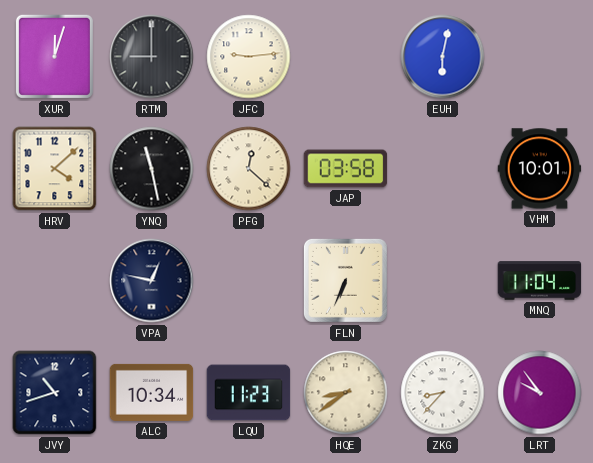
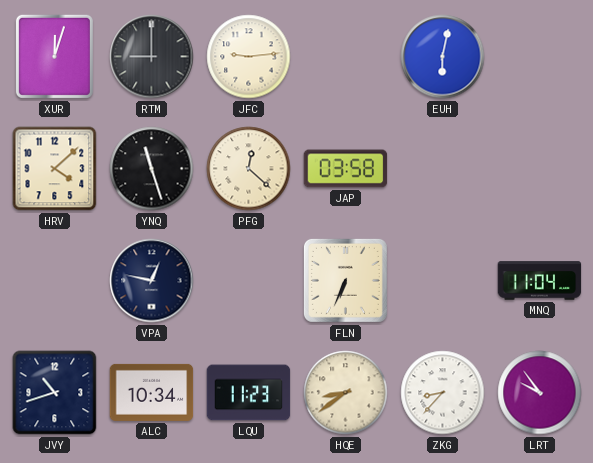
YNQ: 11:28 -> 11:27
VHM: 10:01 -> none
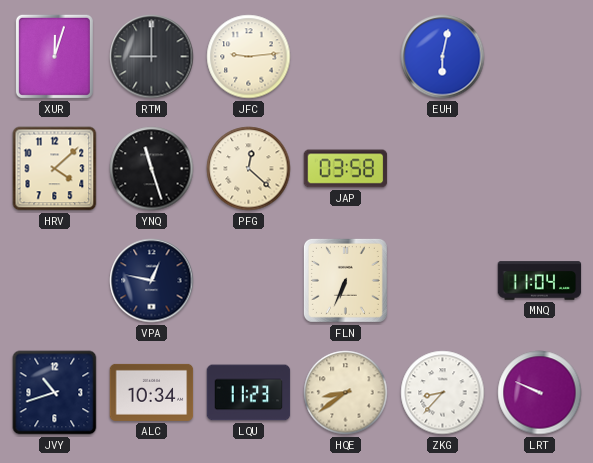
LRT: 9:54 -> 9:49
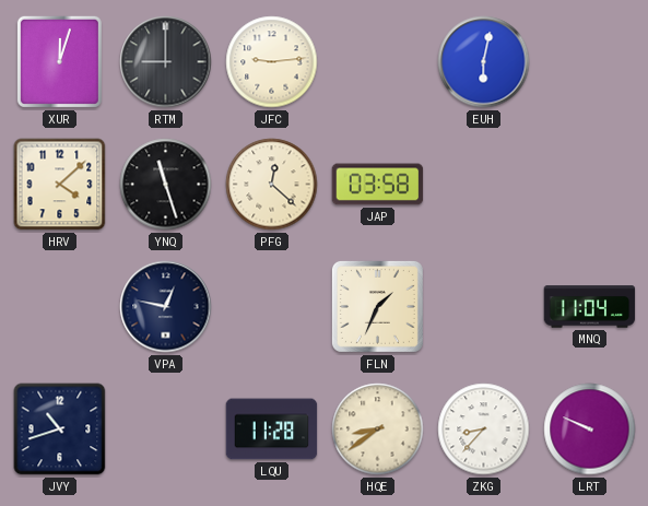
FLN: 6:34 -> 1:34
ALC: 10:34 -> none
LQU: 11:23 -> 11:28
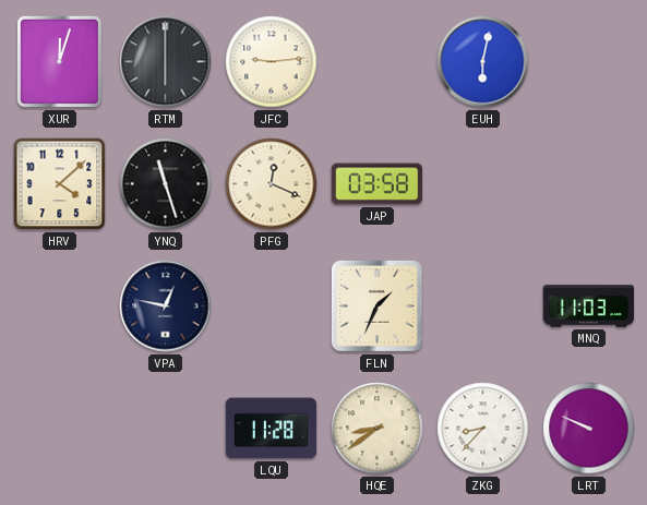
RTM: 9:00 -> 6:00
PFG: 12:22 -> 12:19
MNQ: 11:04 -> 11:03
JVY: 10:42 -> none
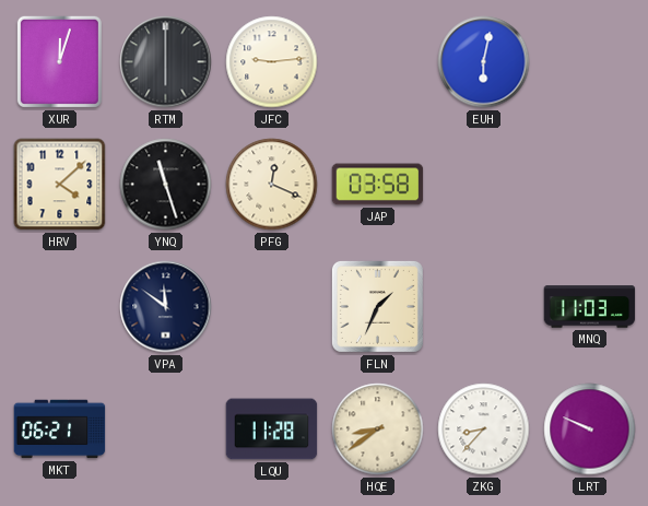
VPA: 12:47 -> 11:51
MKT: none -> 06:21
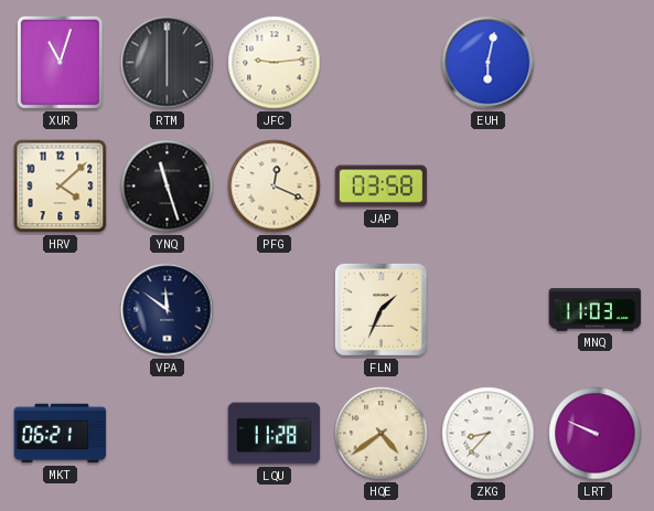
XUR: 12:03 -> 11:03
HQE: 8:39 -> 4:39
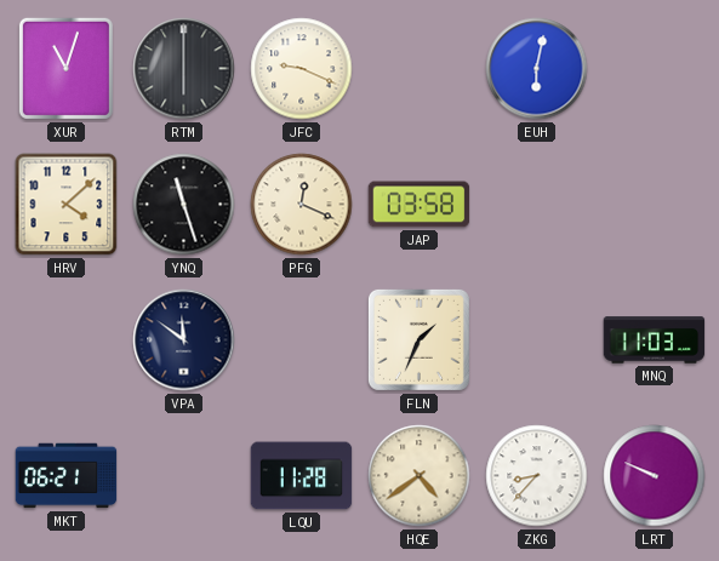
JFC: 9:14 -> 9:19
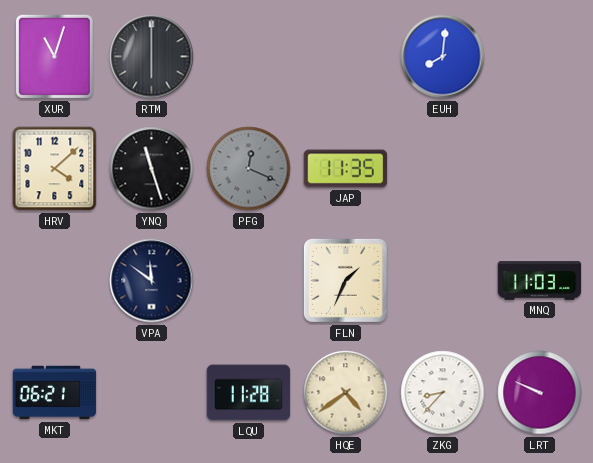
JFC: 9:19 -> none
EUH: 6:02 -> 8:01
PFG dial: cream -> grey
JAP: 03:58 -> 11:35
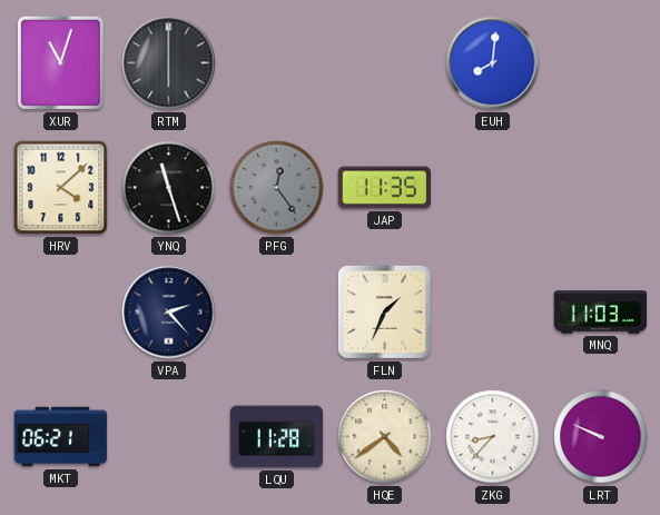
PFG: 12:19 -> 12:24
VPA: 11:51 -> 2:23
